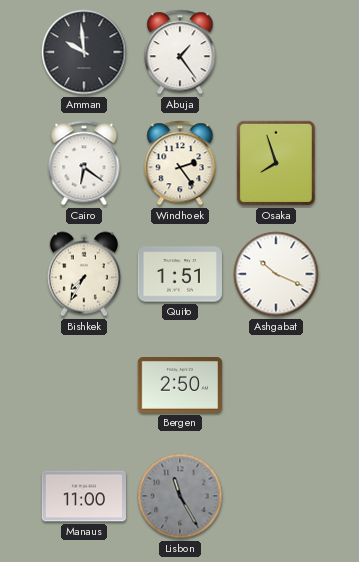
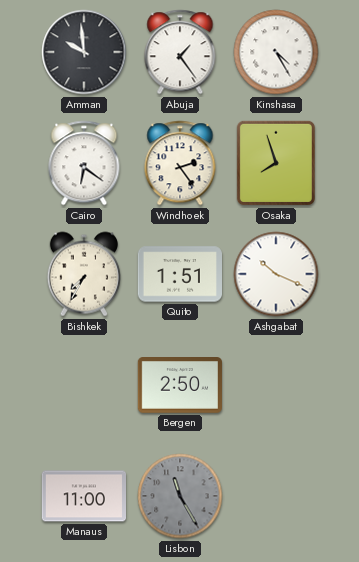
Kinshasa: none -> 4:25
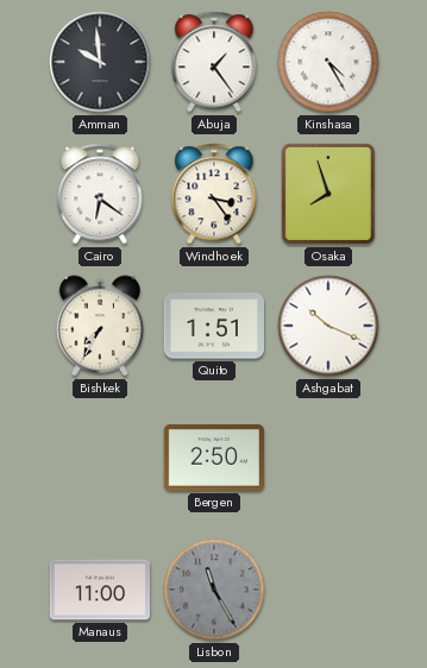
Windhoek: 2:24 -> 3:24
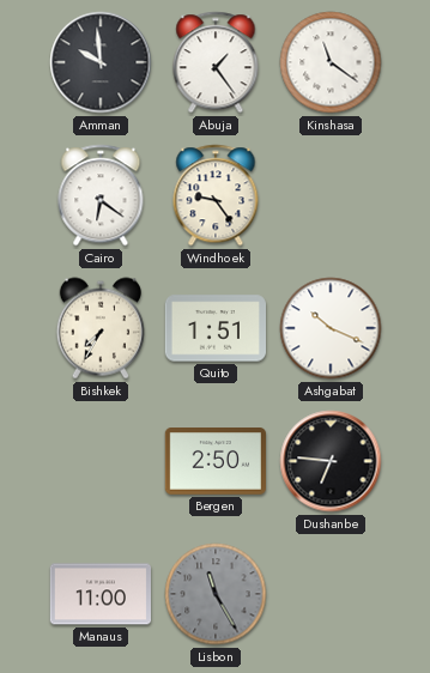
Kinshasa: 4:25 -> 11:21
Windhoek: 3:24 -> 9:24
Osaka: 7:57 -> none
Dushanbe: none -> 6:46
